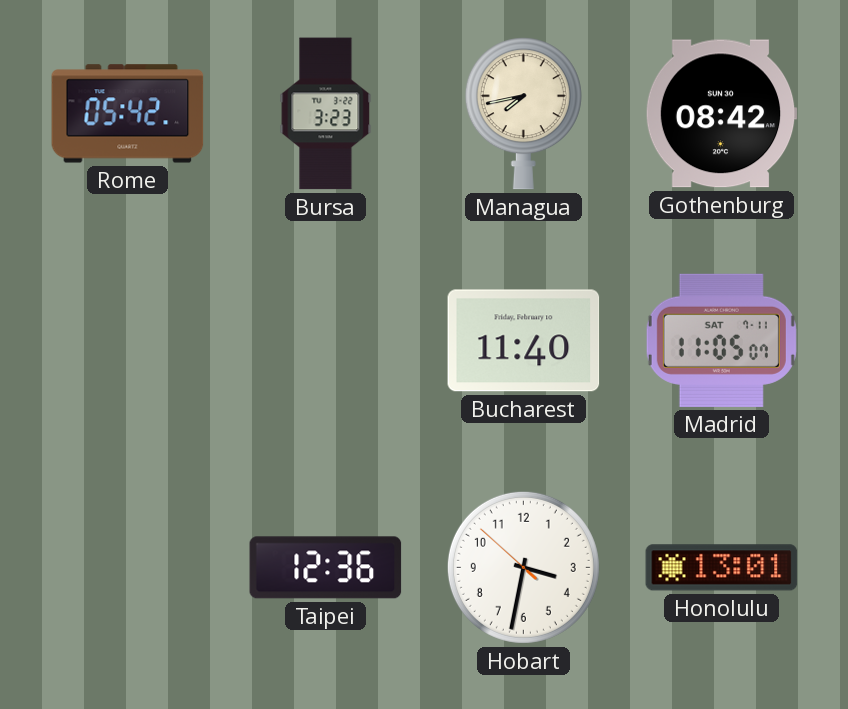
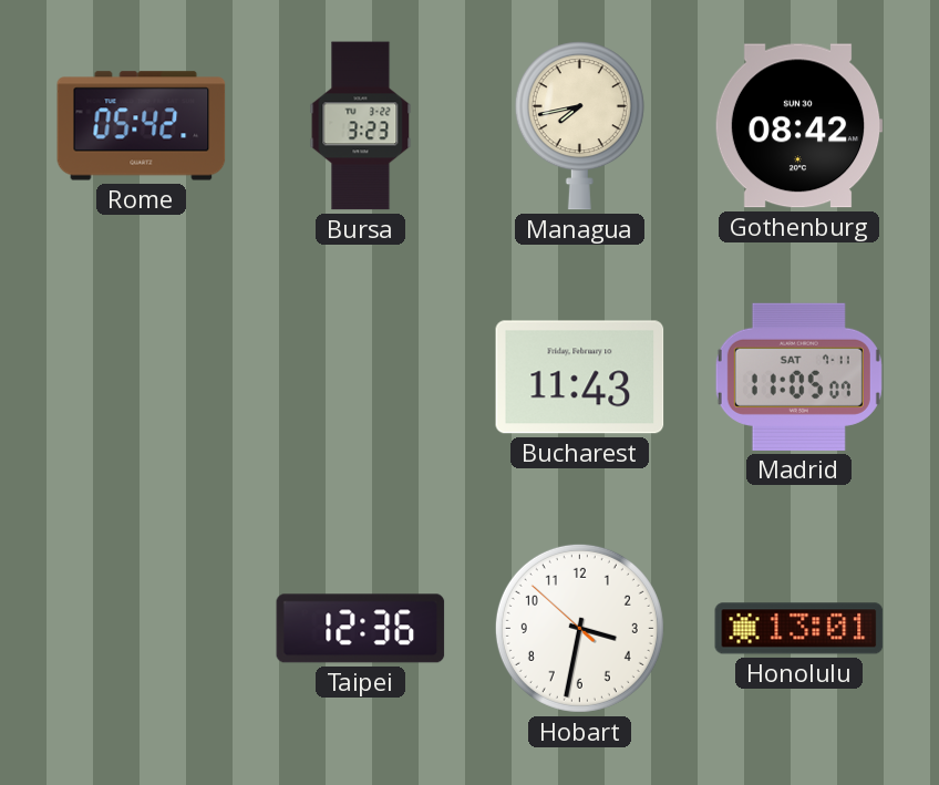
Bucharest: 11:40 -> 11:43
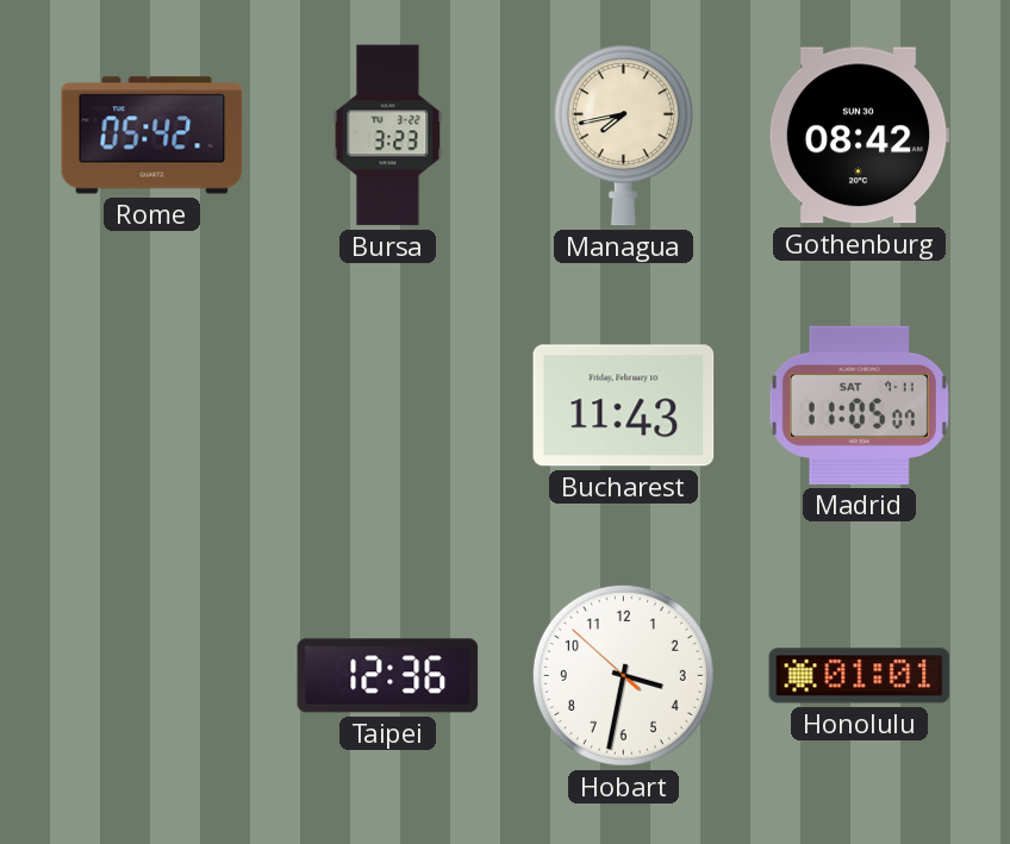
Honolulu: 13:01 -> 01:01
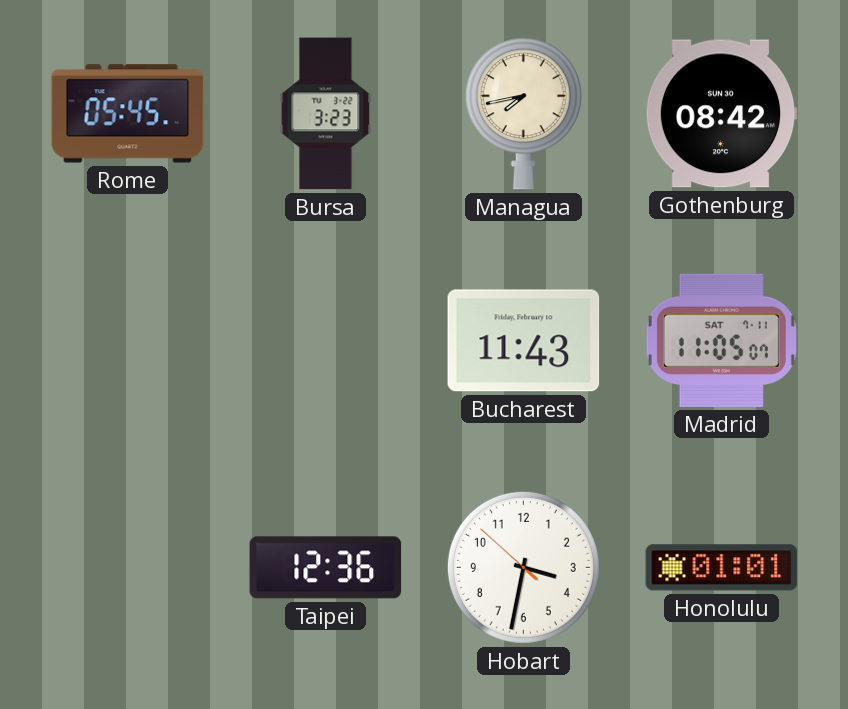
Rome: 05:42 -> 05:45
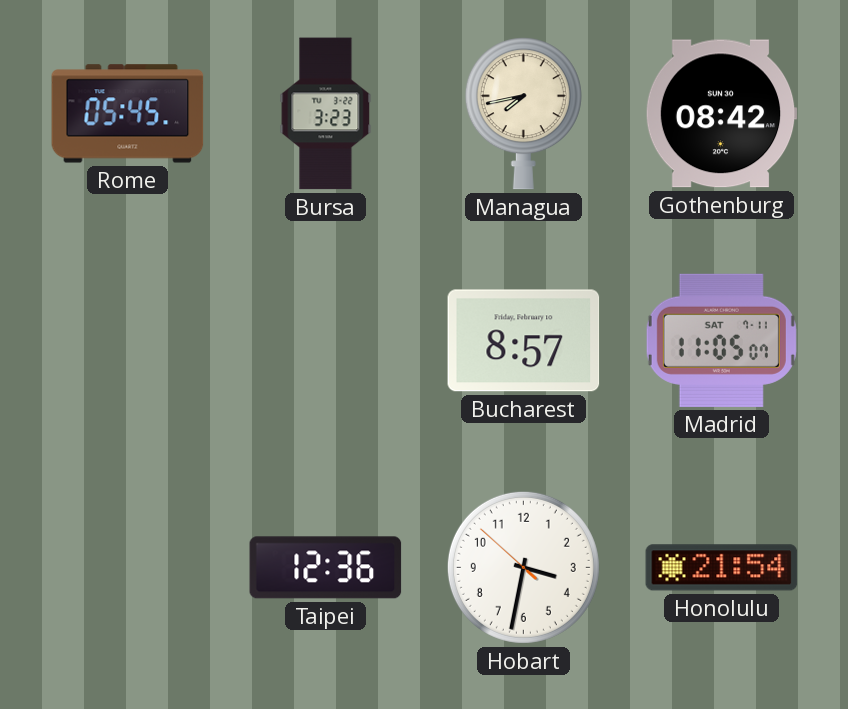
Bucharest: 11:43 -> 8:57
Honolulu: 01:01 -> 21:54
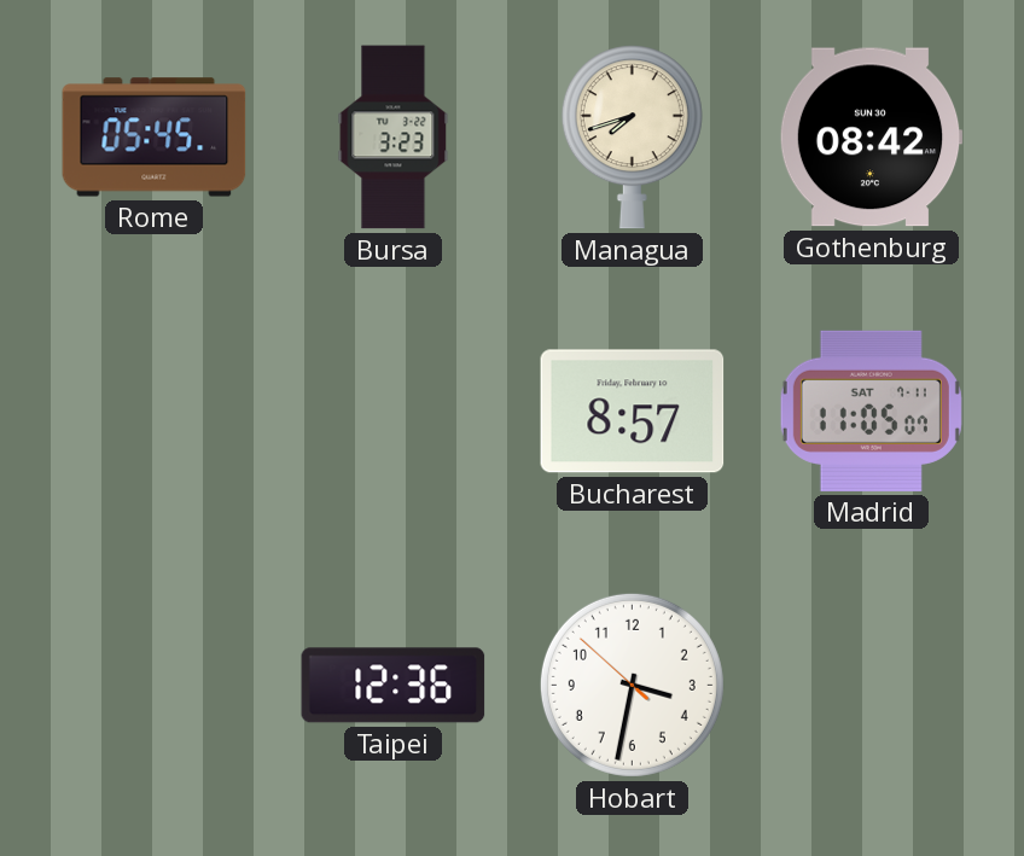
Managua: 7:43 -> 7:42
Honolulu: 21:54 -> none
